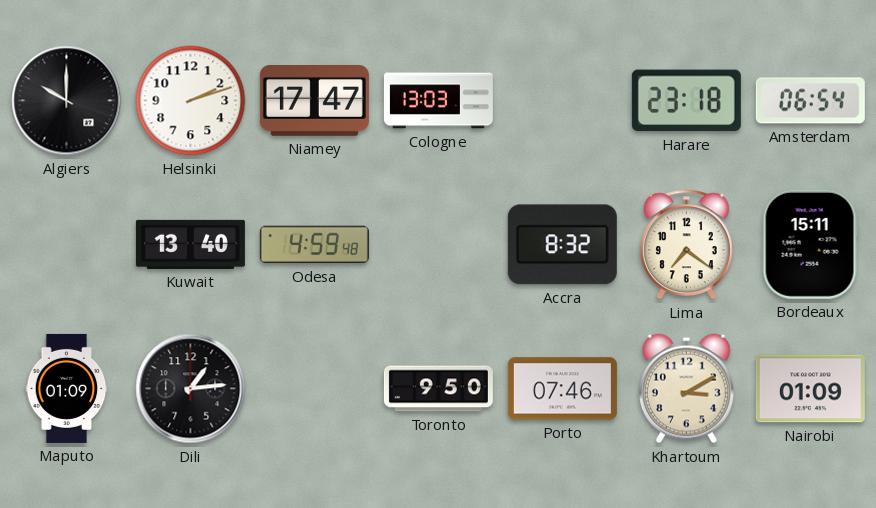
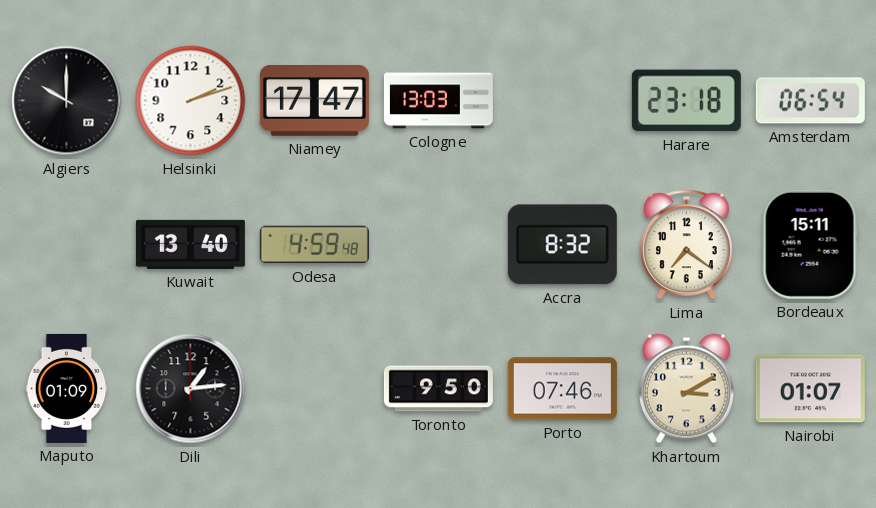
Nairobi: 01:09 -> 01:07
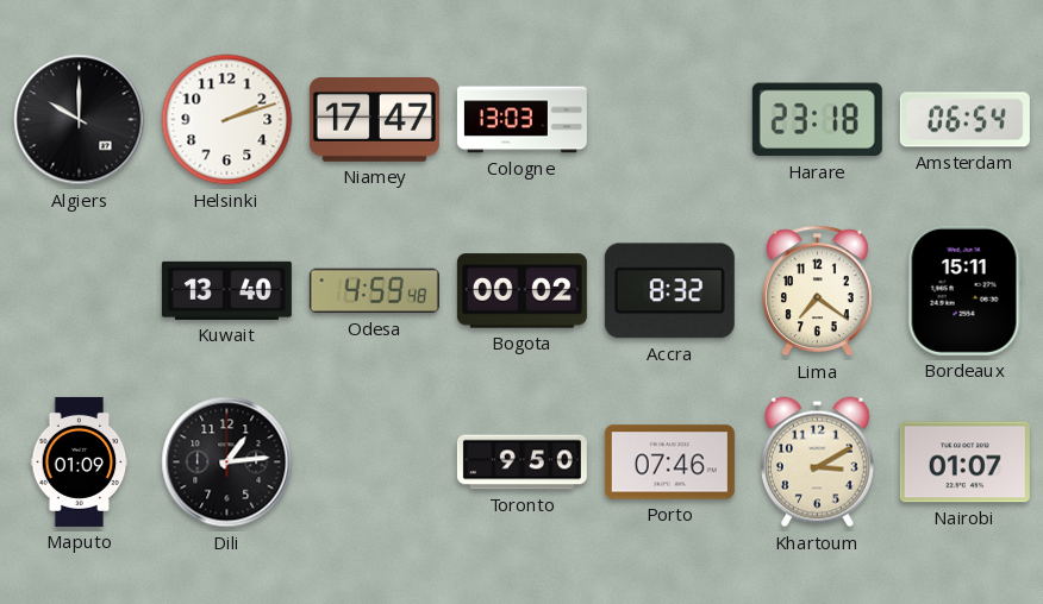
Bogota: none -> 00:02
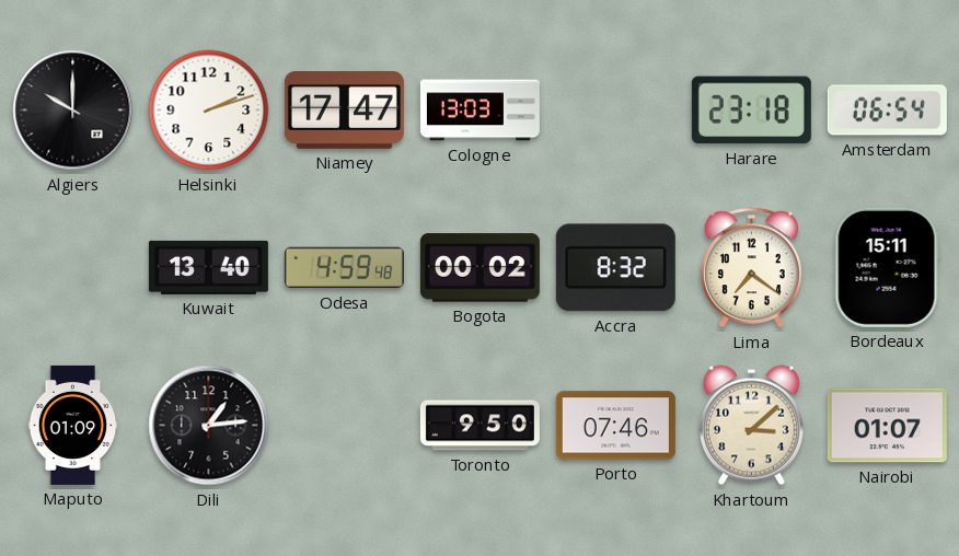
Khartoum: 3:10 -> 3:08
